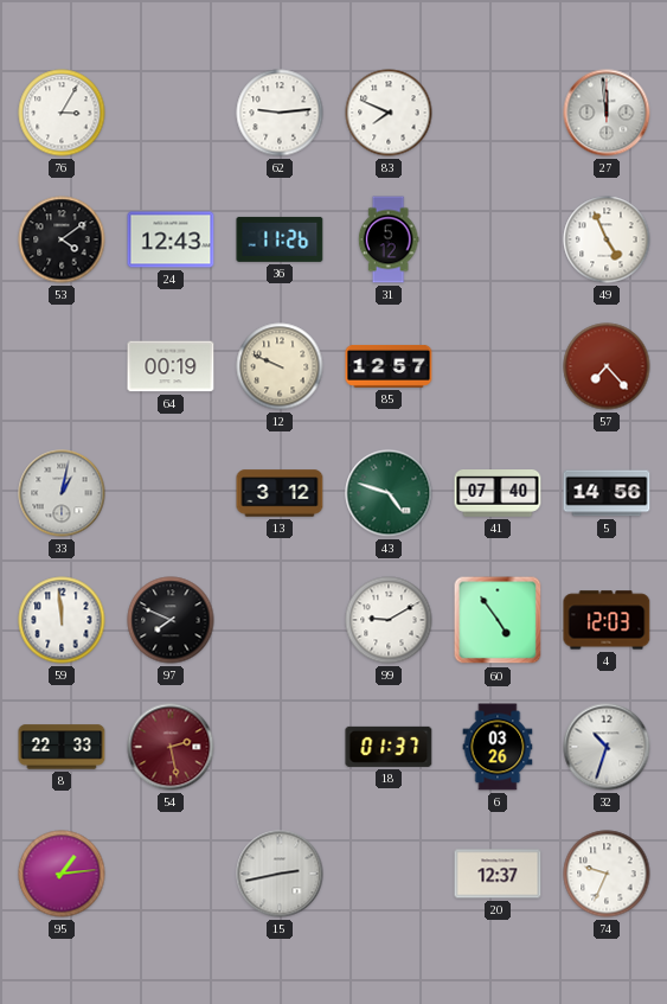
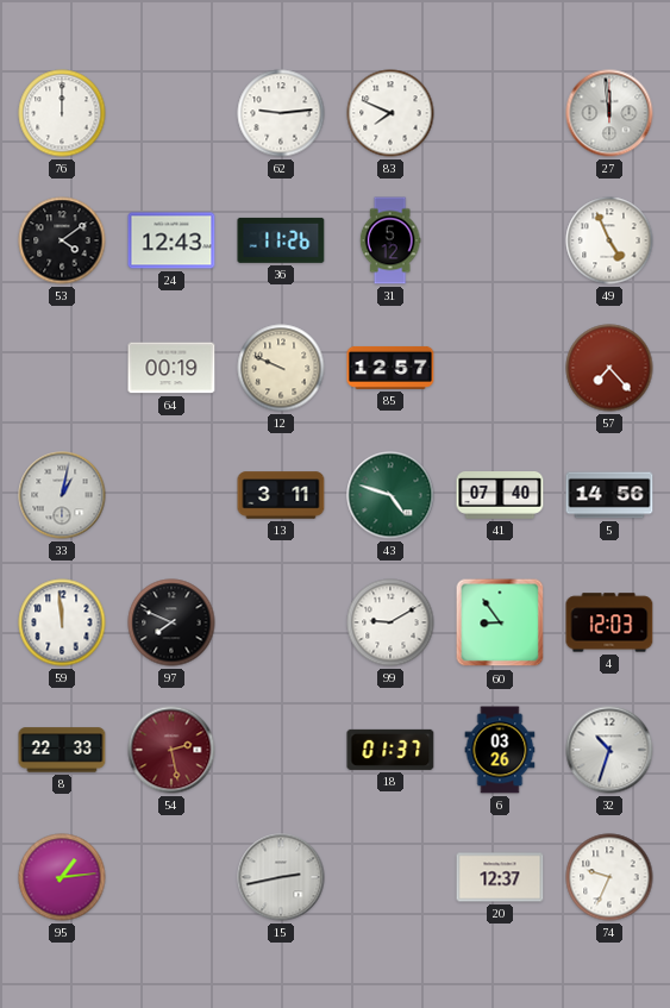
76: 3:05 -> 12:00
13: 3:12 -> 3:11
60: 4:54 -> 8:54
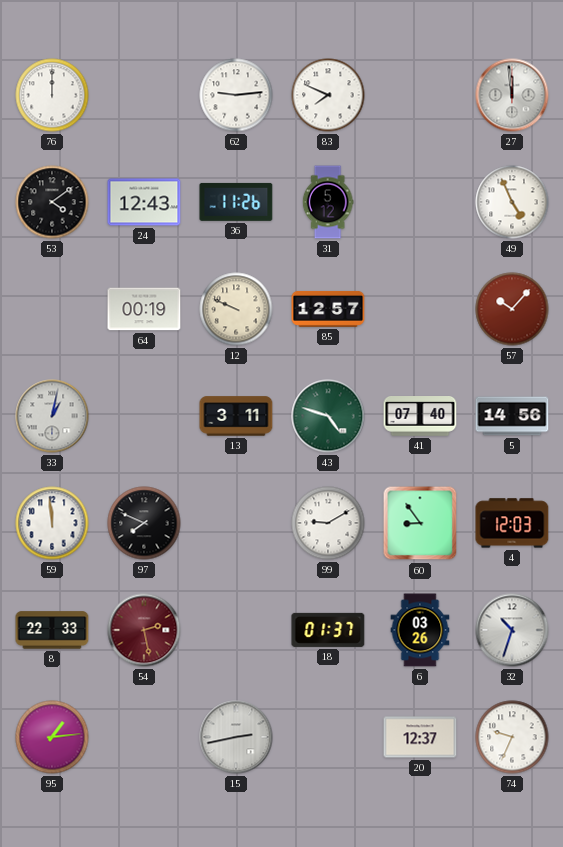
57: 7:23 -> 10:07
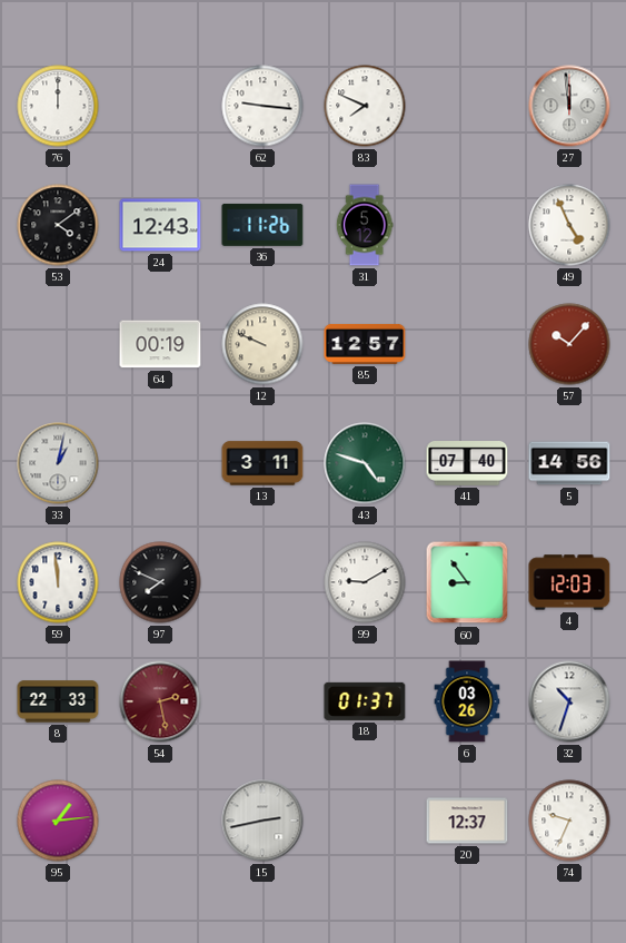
62: 9:14 -> 9:16
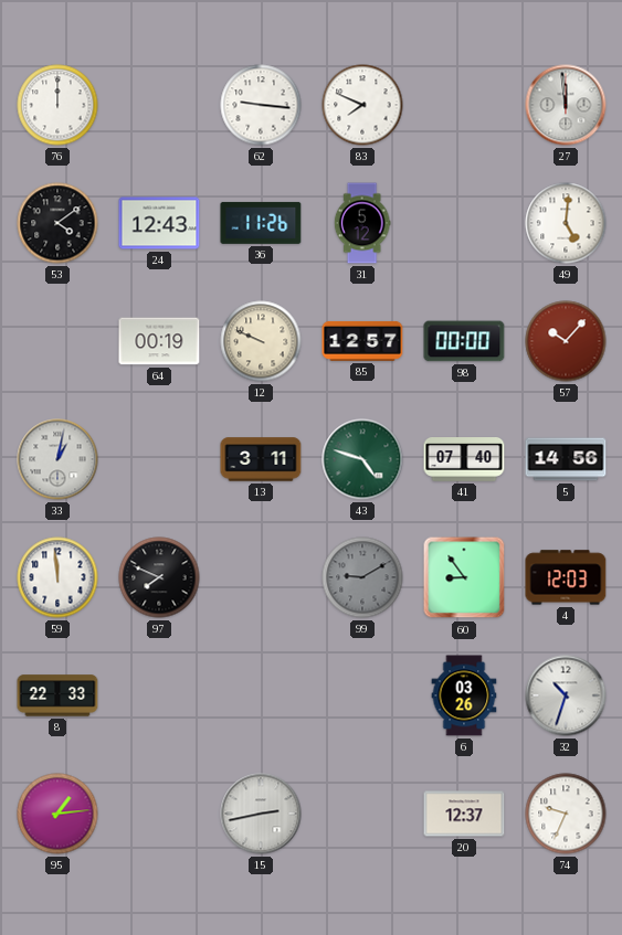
49: 4:56 -> 5:01
98: none -> 00:00
99 dial: white -> grey
54: 2:28 -> none
18: 01:37 -> none
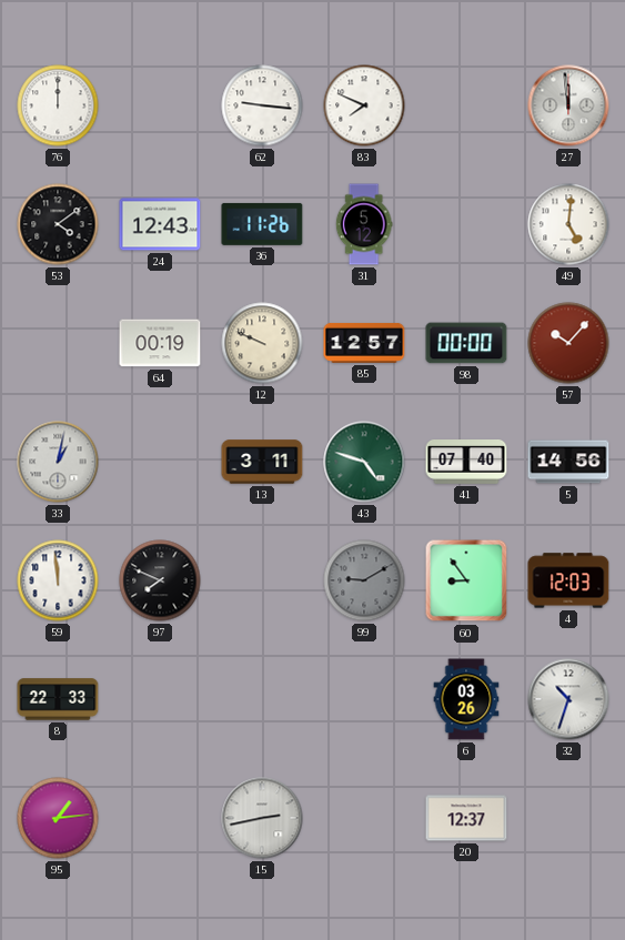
74: 9:34 -> none
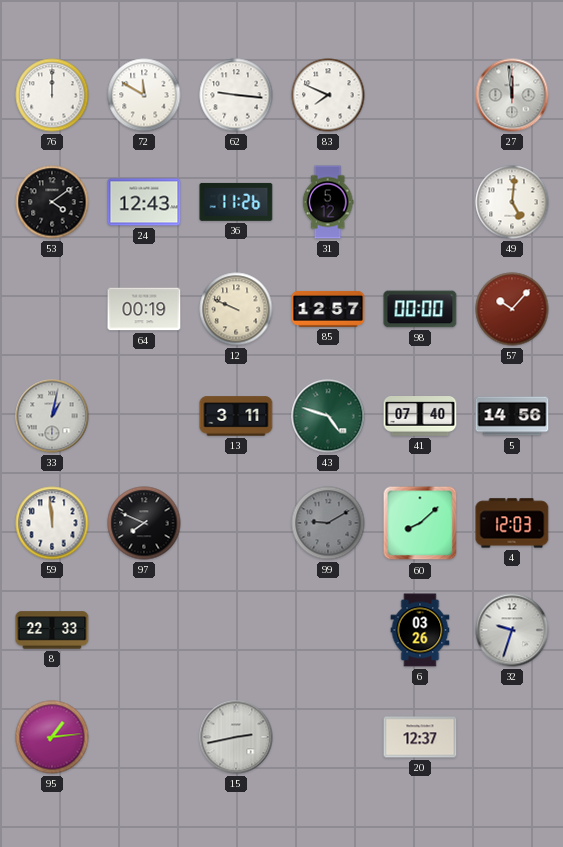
72: none -> 11:50
60: 8:54 -> 8:08
32: 10:33 -> 9:33
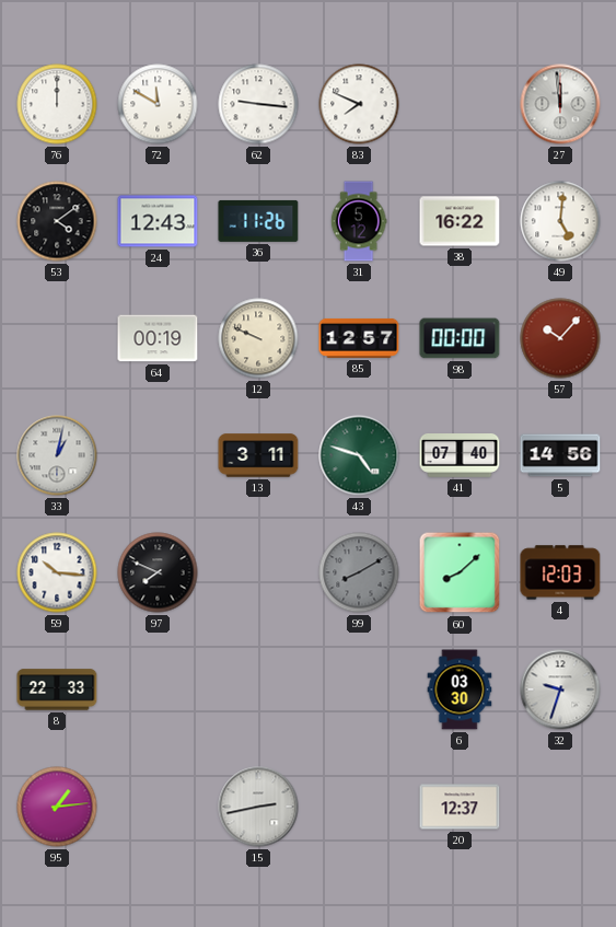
38: none -> 16:22
59: 11:59 -> 10:16
99: 9:10 -> 8:10
6: 03:26 -> 03:30
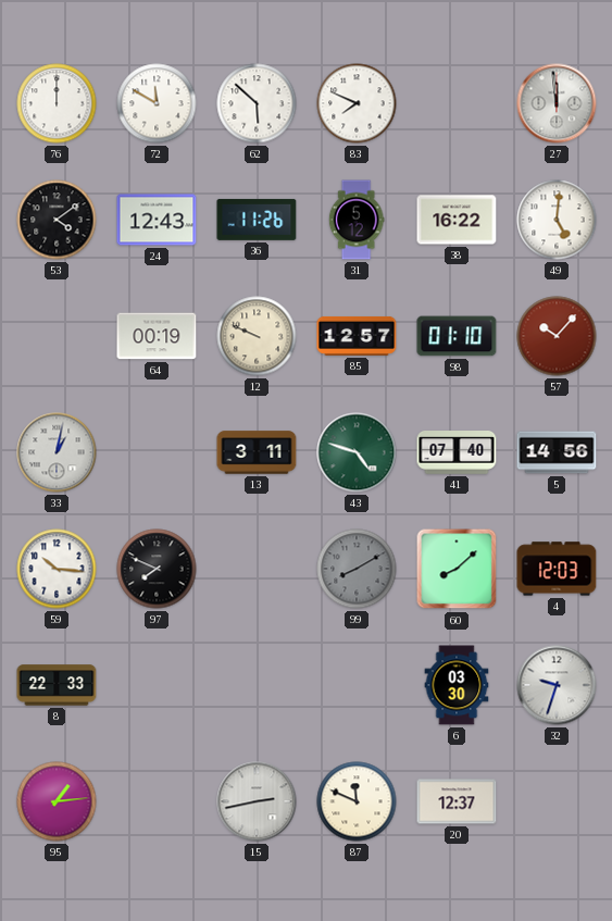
62: 9:16 -> 5:52
98: 00:00 -> 01:10
87: none -> 11:49
